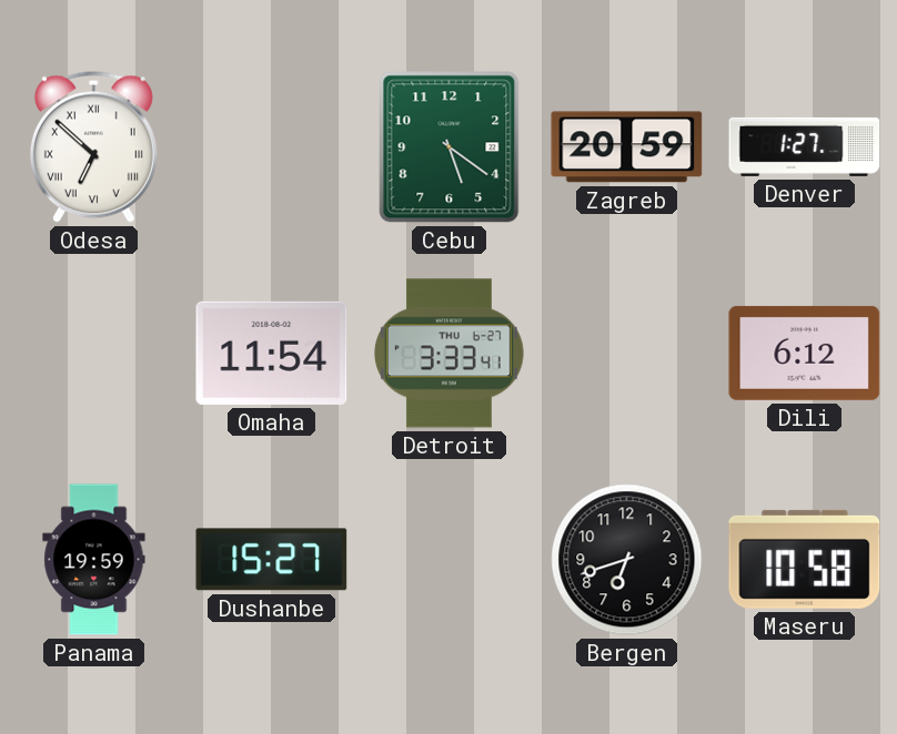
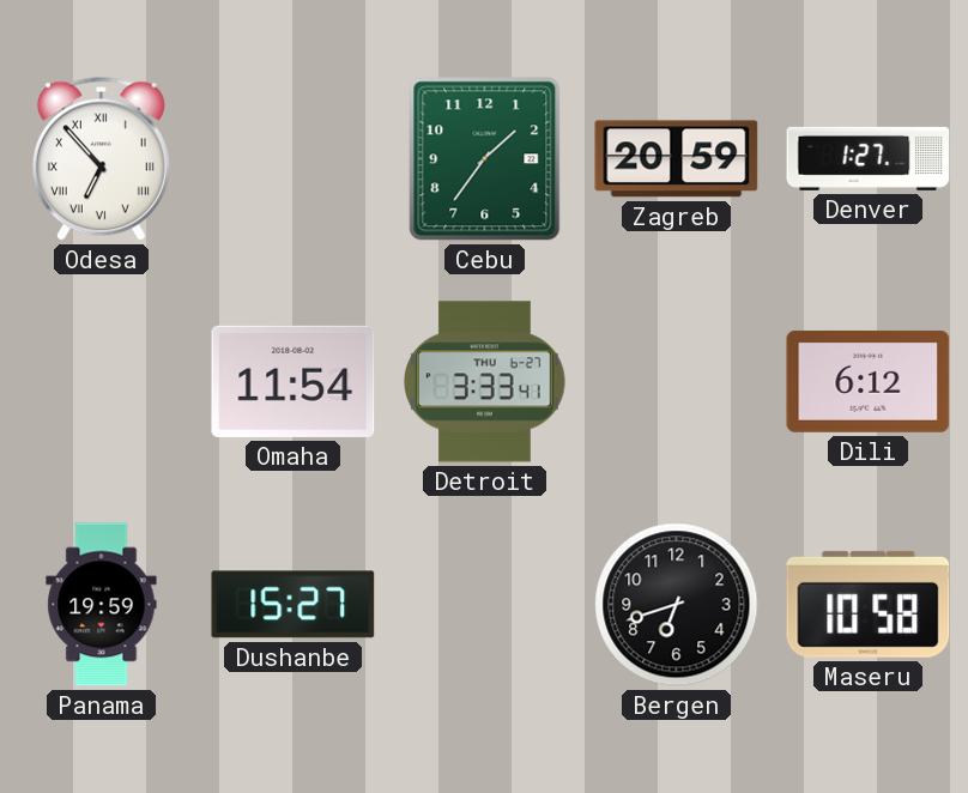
Odesa: 6:52 -> 6:53
Cebu: 5:21 -> 1:36
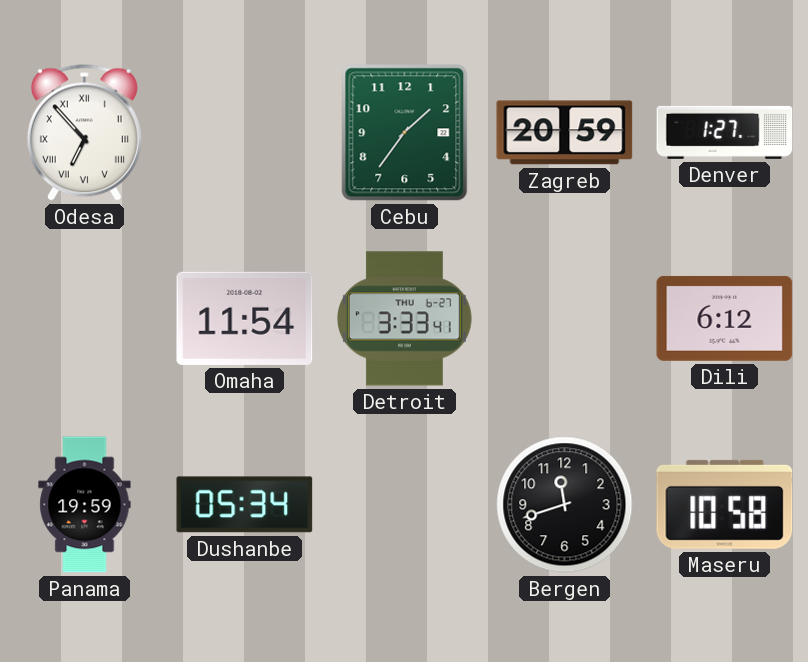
Dushanbe: 15:27 -> 05:34
Bergen: 6:42 -> 11:42
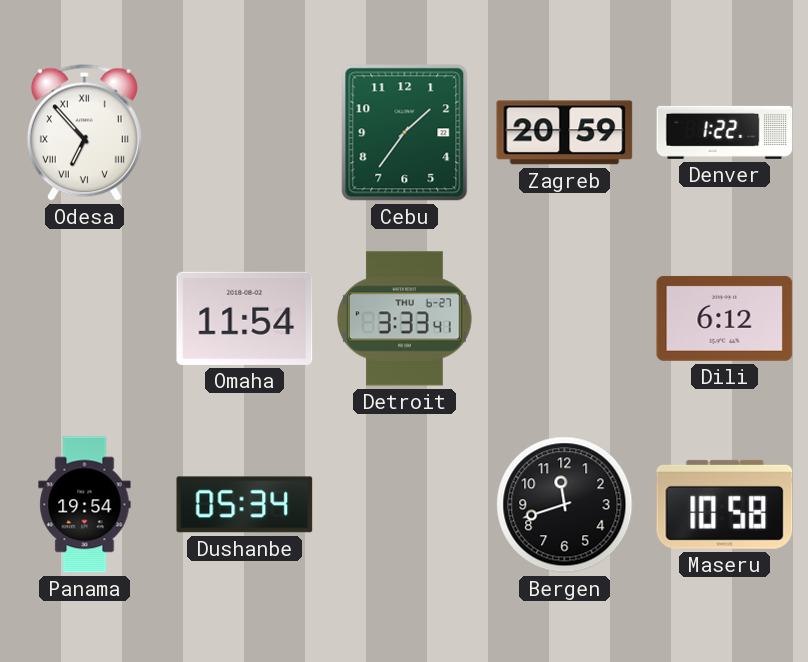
Denver: 1:27 -> 1:22
Panama: 19:59 -> 19:54
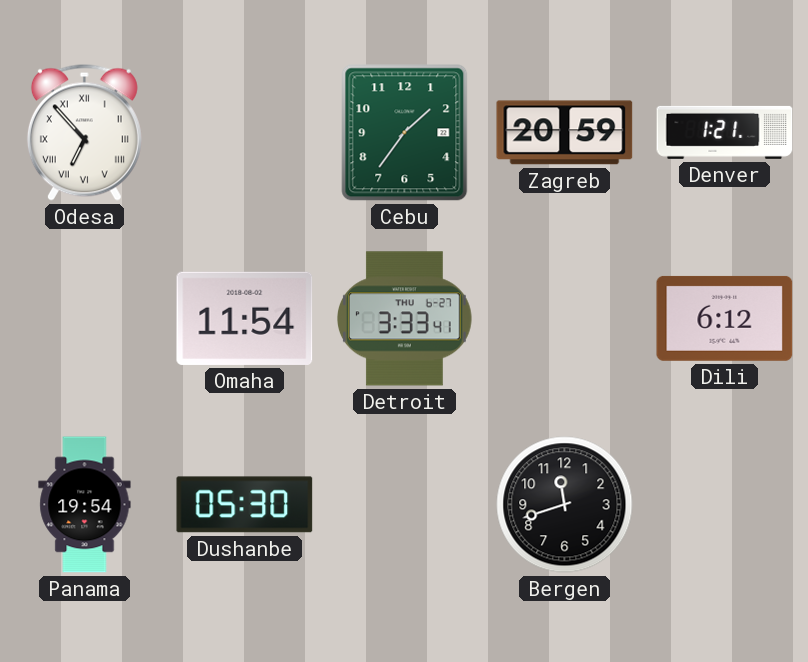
Denver: 1:22 -> 1:21
Dushanbe: 05:34 -> 05:30
Maseru: 10:58 -> none
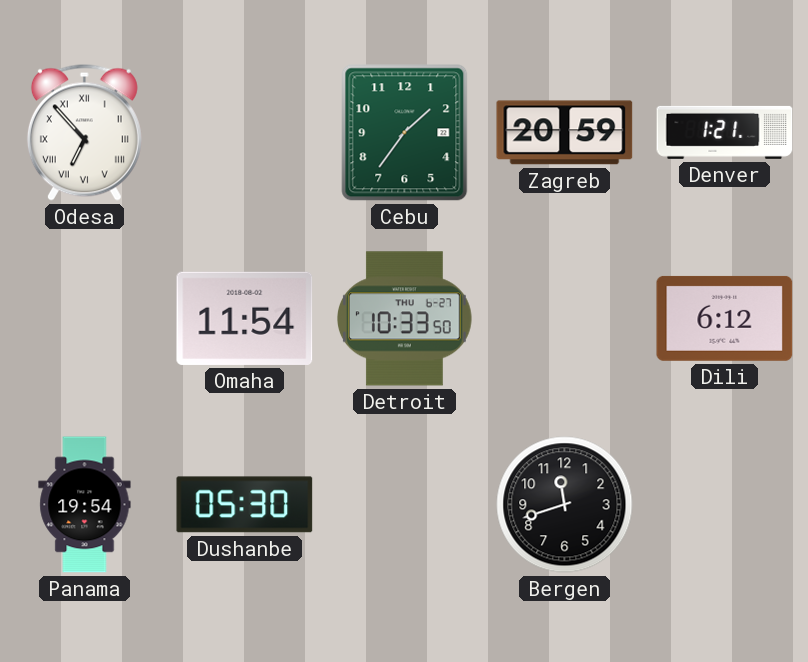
Detroit: 3:33 -> 10:33
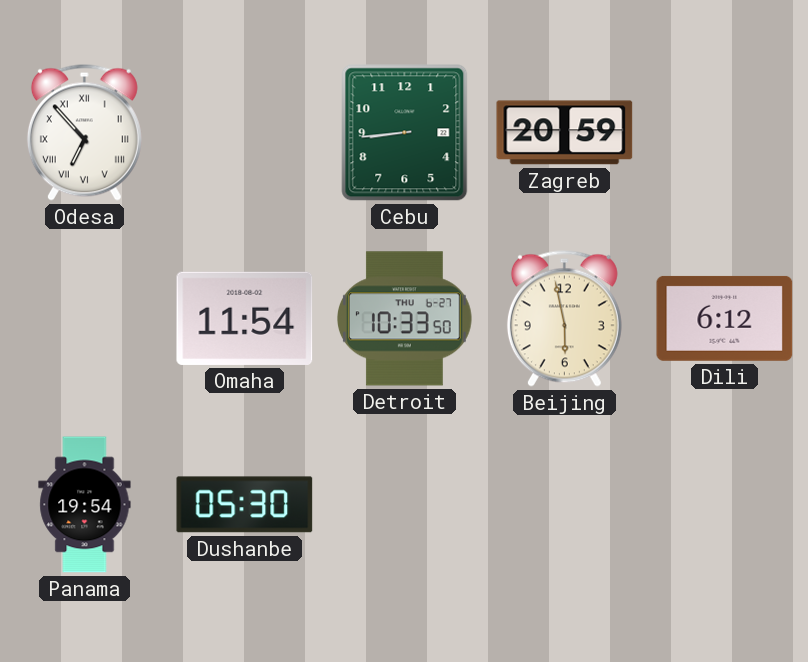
Cebu: 1:36 -> 8:44
Denver: 1:21 -> none
Beijing: none -> 5:58
Bergen: 11:42 -> none
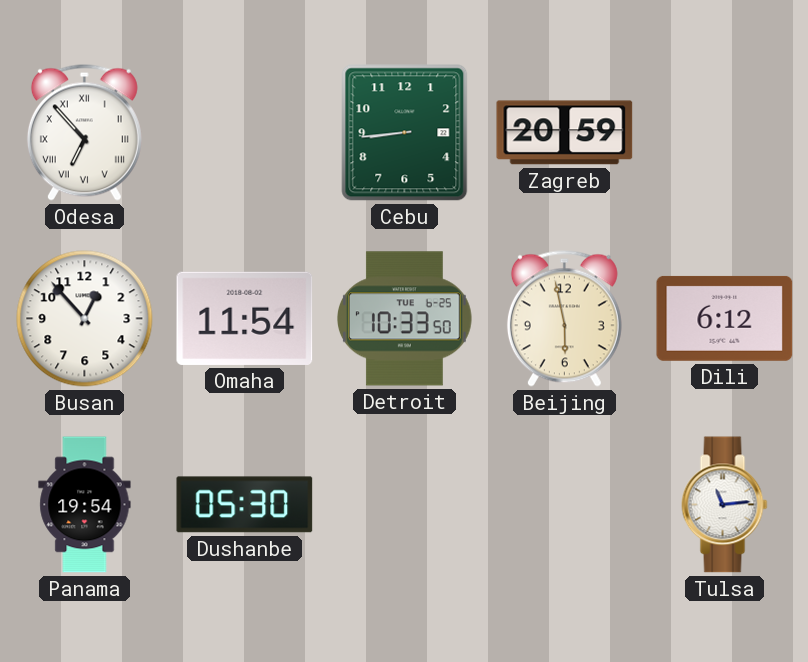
Busan: none -> 12:53
Detroit date: THU 6-27 -> TUE 6-25
Tulsa: none -> 11:14
